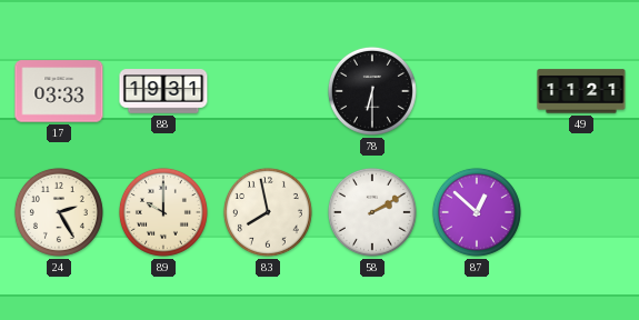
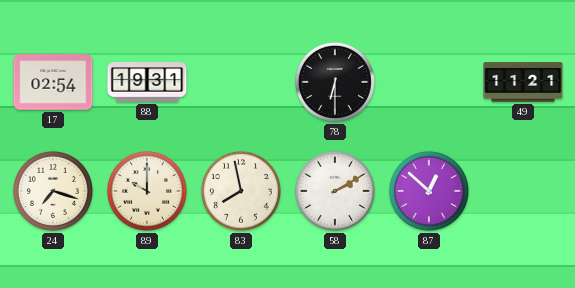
17: 03:33 -> 02:54
24: 2:25 -> 7:18
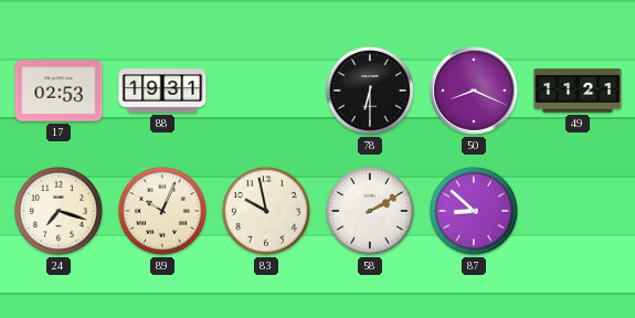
17: 02:54 -> 02:53
50: none -> 8:19
89: 10:00 -> 10:04
83: 7:58 -> 9:58
87: 12:52 -> 8:52
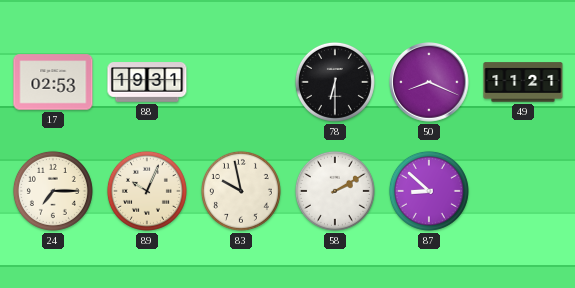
24: 7:18 -> 7:15
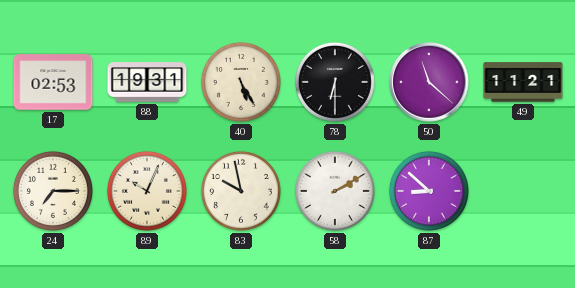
40: none -> 5:25
50: 8:19 -> 11:22
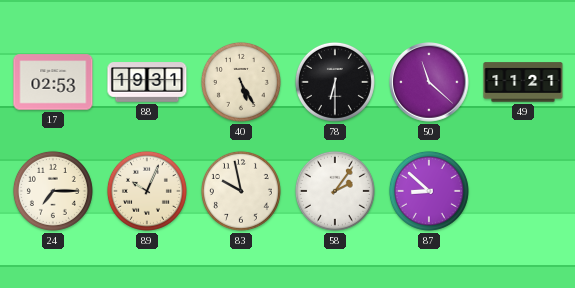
58: 2:10 -> 2:06
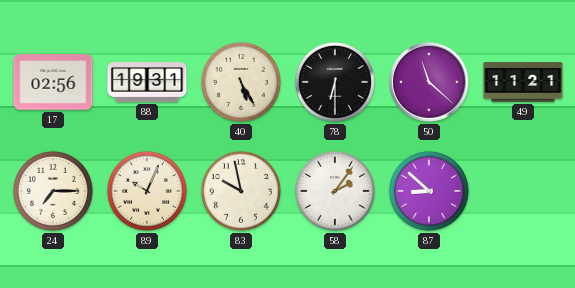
17: 02:53 -> 02:56
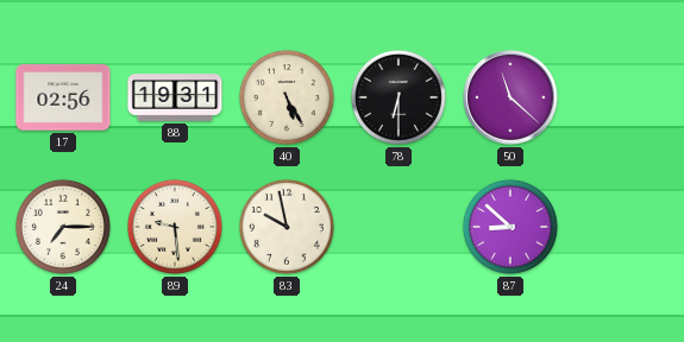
49: 11:21 -> none
89: 10:04 -> 9:29
58: 2:06 -> none
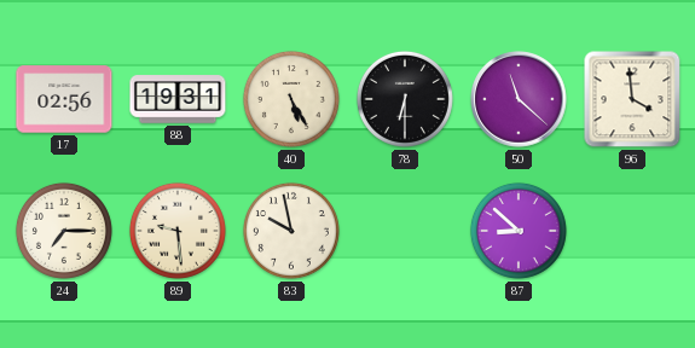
96: none -> 3:59
